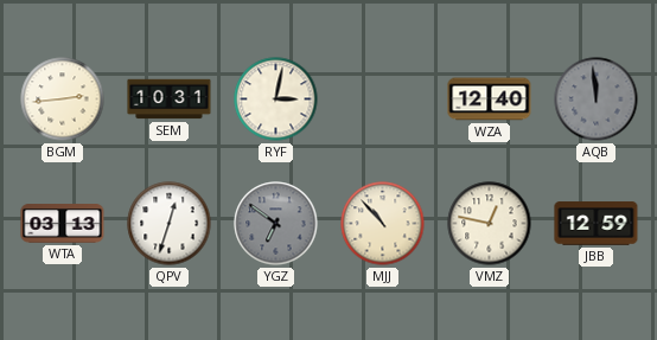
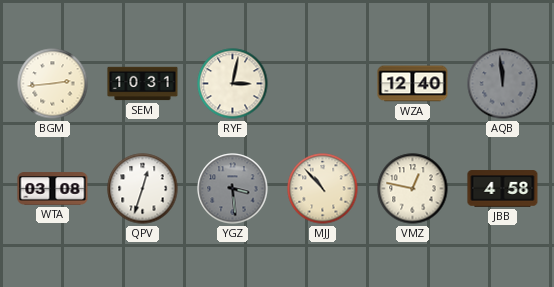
WTA: 03:13 -> 03:08
YGZ: 6:51 -> 3:29
JBB: 12:59 -> 4:58
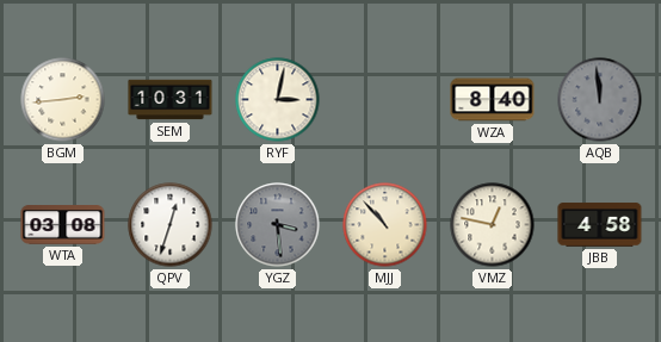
WZA: 12:40 -> 8:40
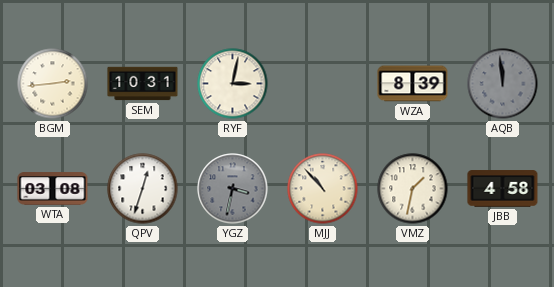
WZA: 8:40 -> 8:39
YGZ: 3:29 -> 3:32
VMZ: 12:47 -> 1:32
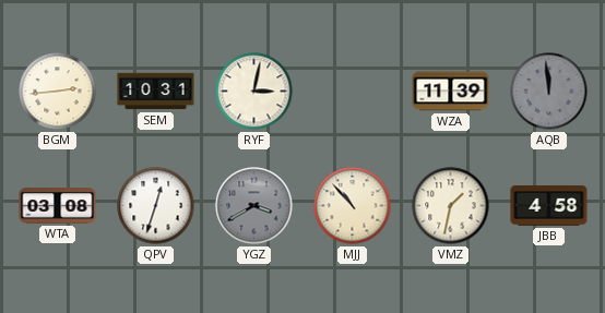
WZA: 8:39 -> 11:39
YGZ: 3:32 -> 3:40
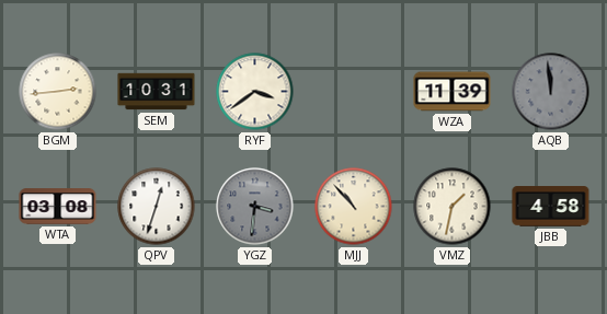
RYF: 3:02 -> 3:39
YGZ: 3:40 -> 3:31
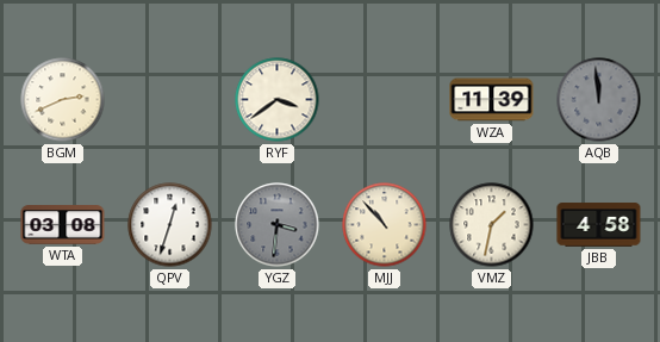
BGM: 2:44 -> 2:41
SEM: 10:31 -> none
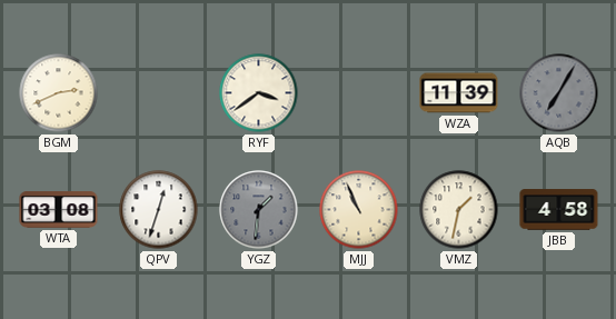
AQB: 11:59 -> 7:05
YGZ: 3:31 -> 1:31
MJJ: 10:53 -> 10:56
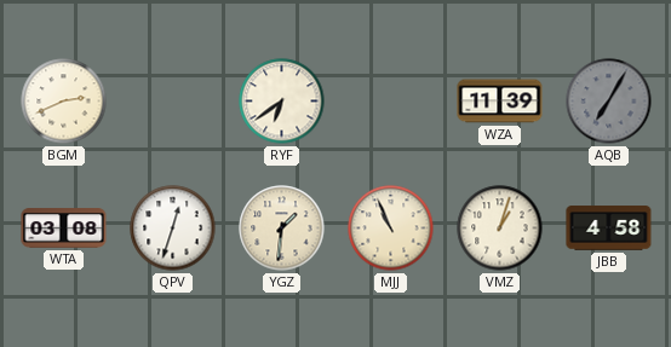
RYF: 3:39 -> 6:39
YGZ dial: grey -> cream
VMZ: 1:32 -> 1:03
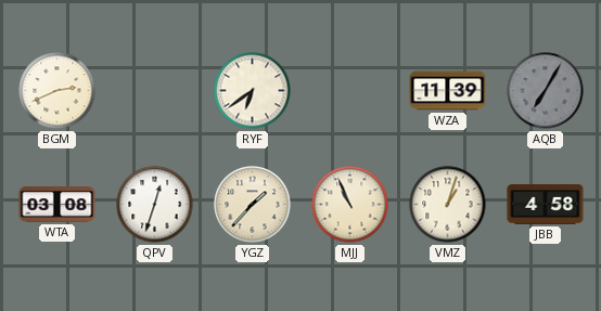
YGZ: 1:31 -> 1:37
